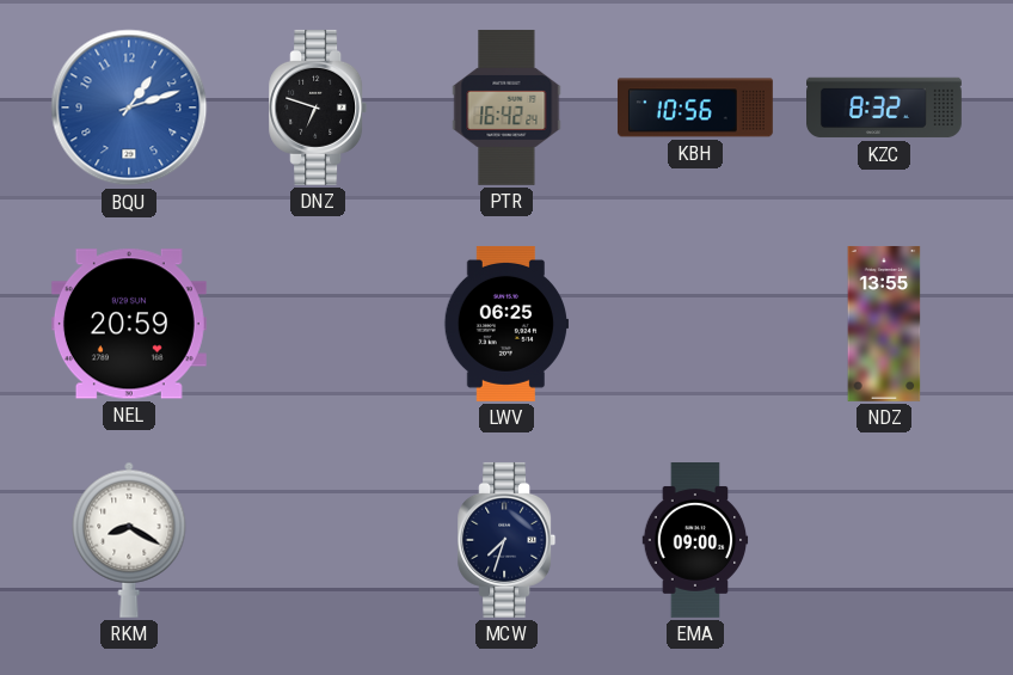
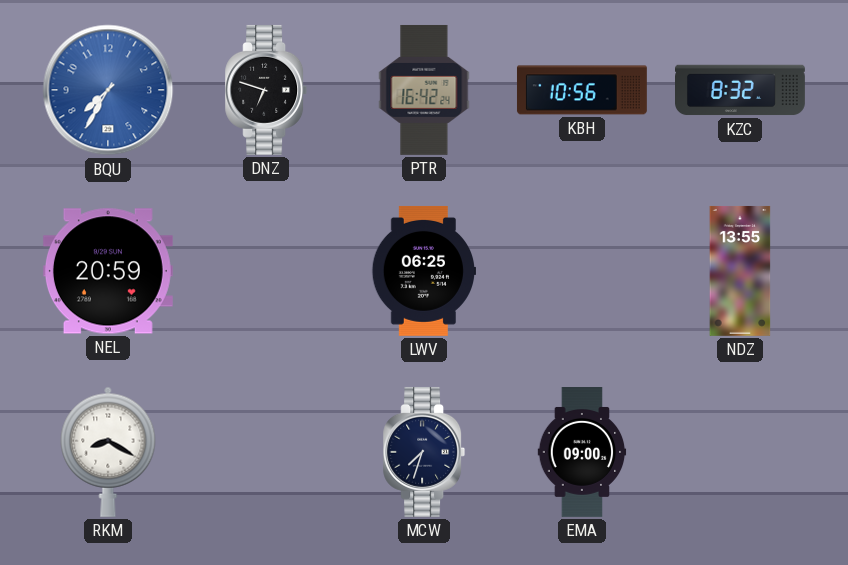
BQU: 1:12 -> 7:35
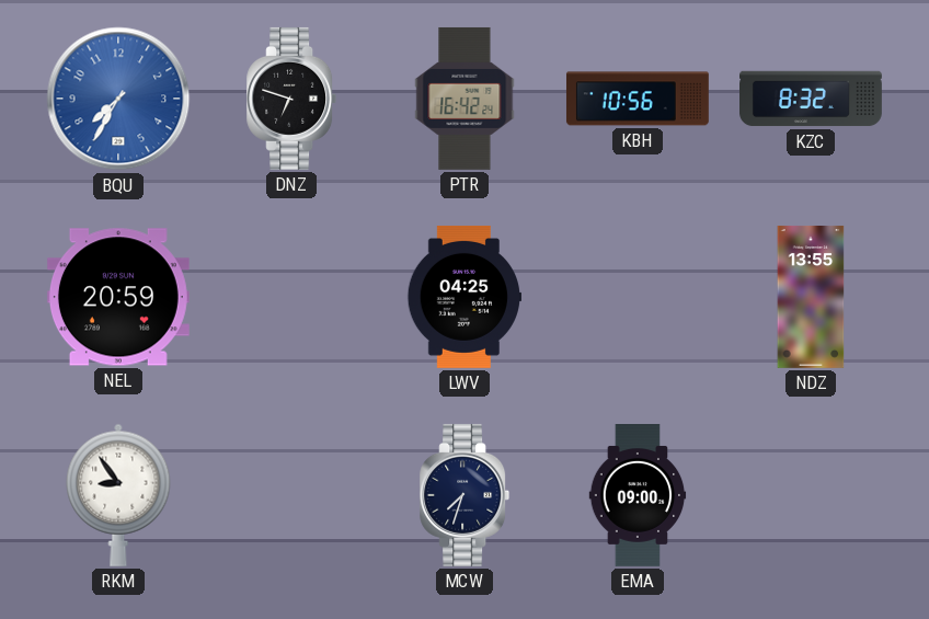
LWV: 06:25 -> 04:25
RKM: 8:20 -> 8:54
